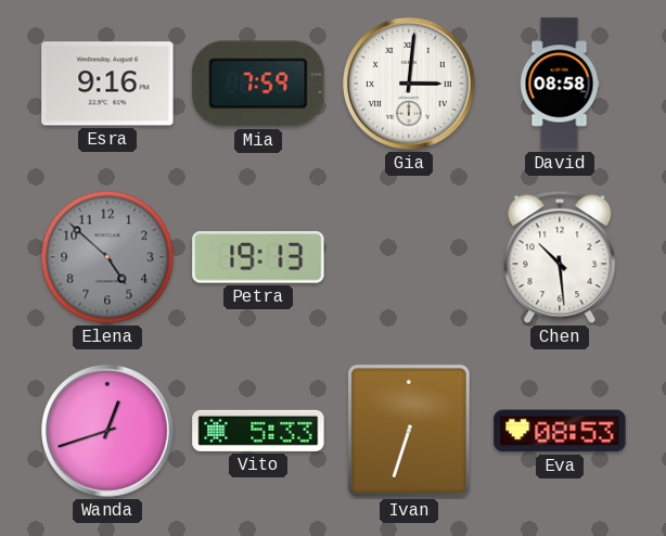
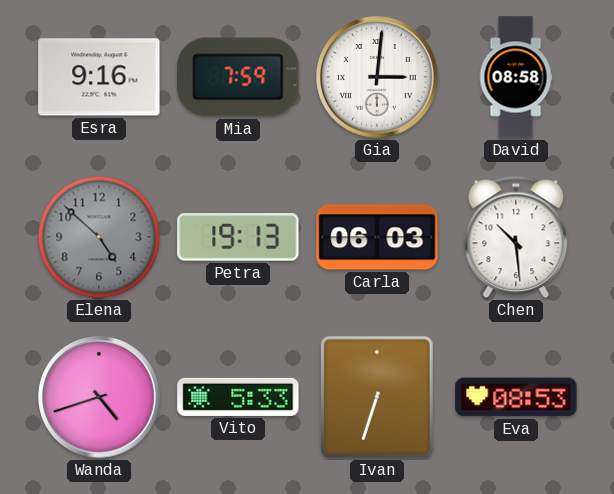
Carla: none -> 06:03
Wanda: 12:42 -> 4:42
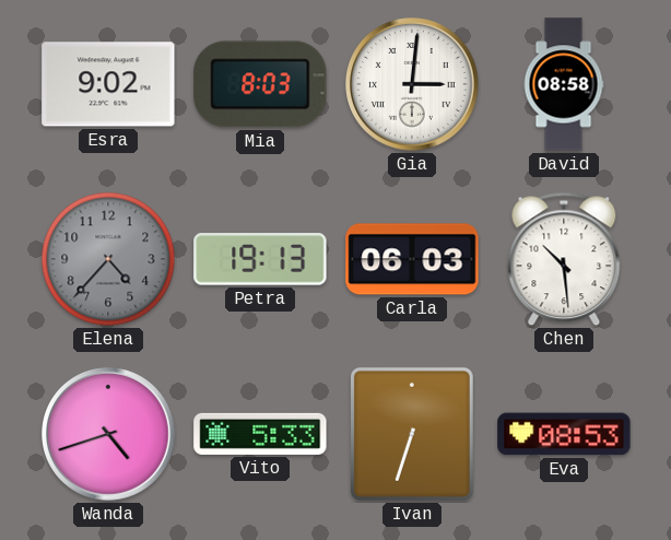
Esra: 9:16 -> 9:02
Mia: 7:59 -> 8:03
Elena: 4:52 -> 4:37
